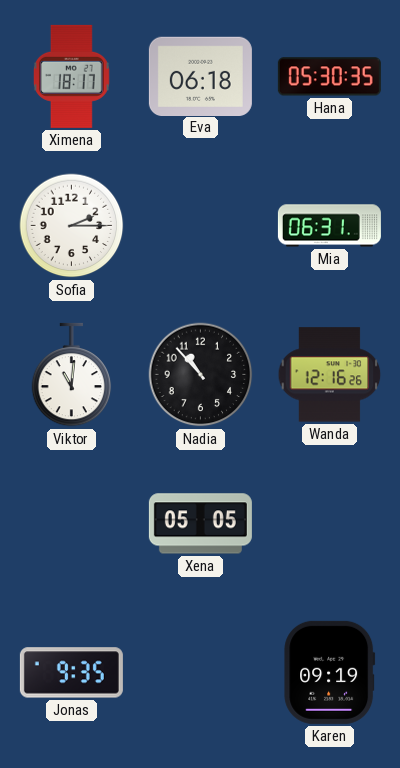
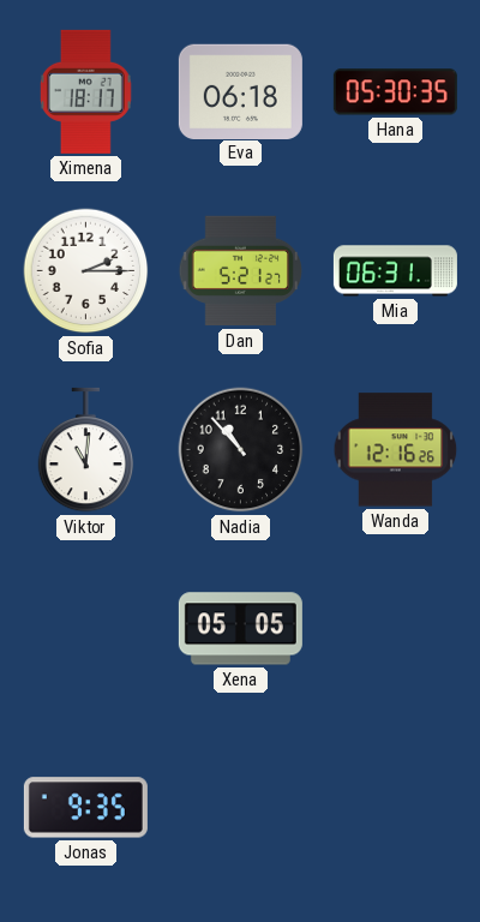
Dan: none -> 5:21
Karen: 09:19 -> none
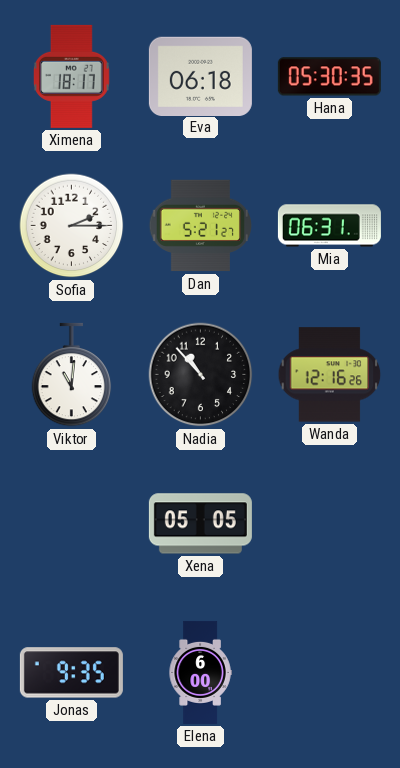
Elena: none -> 6:00
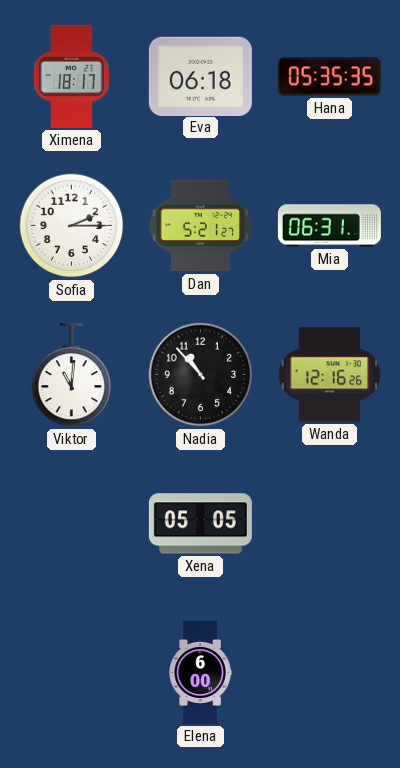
Hana: 05:30 -> 05:35
Jonas: 9:35 -> none
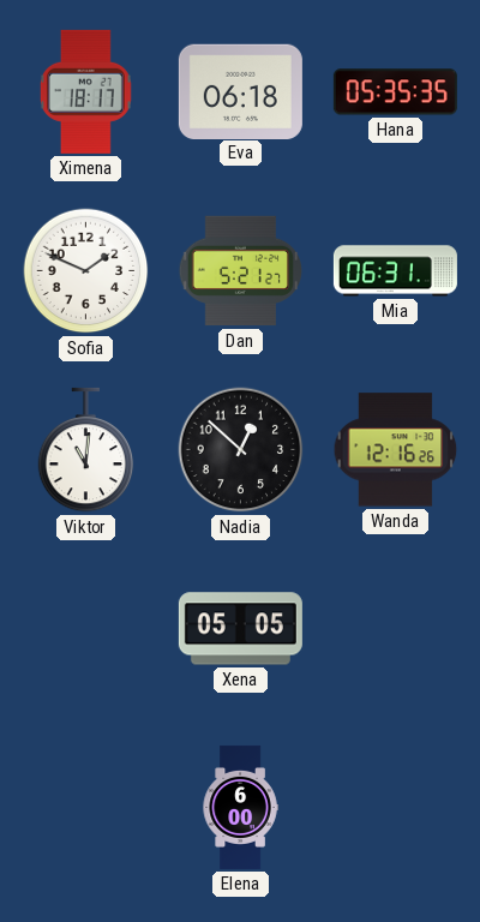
Sofia: 2:15 -> 1:49
Nadia: 10:53 -> 12:52
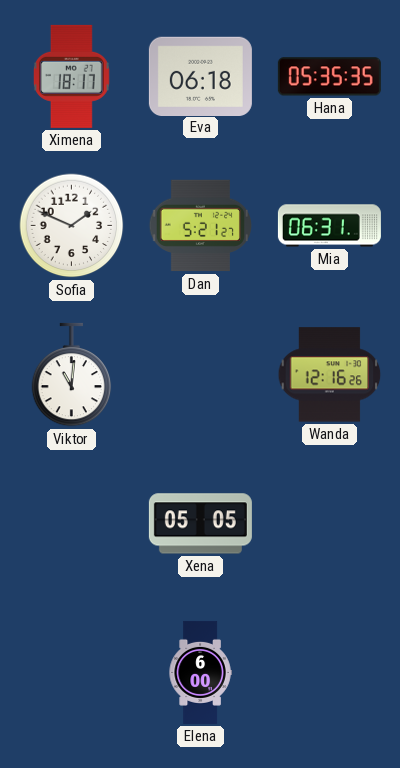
Nadia: 12:52 -> none
